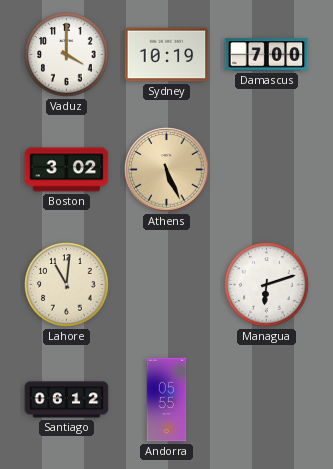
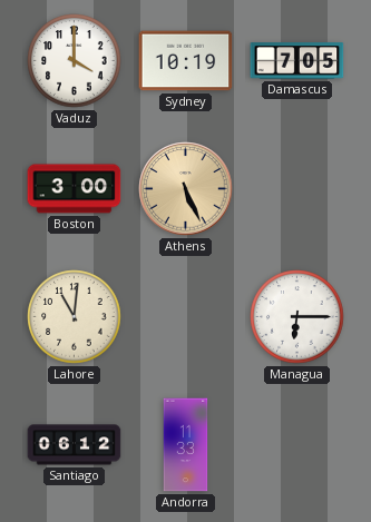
Damascus: 7:00 -> 7:05
Boston: 3:02 -> 3:00
Managua: 6:12 -> 6:15
Andorra: 05:55 -> 11:33
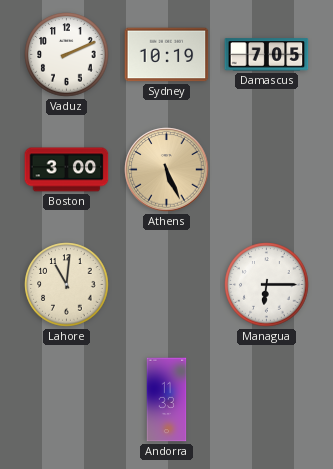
Vaduz: 4:00 -> 2:11
Santiago: 06:12 -> none
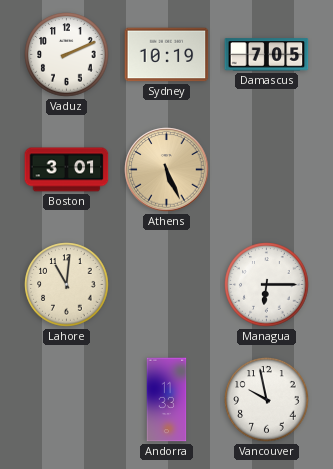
Boston: 3:00 -> 3:01
Vancouver: none -> 9:58
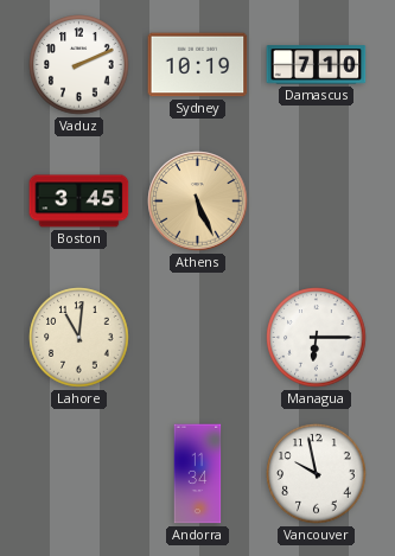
Damascus: 7:05 -> 7:10
Boston: 3:01 -> 3:45
Andorra: 11:33 -> 11:34
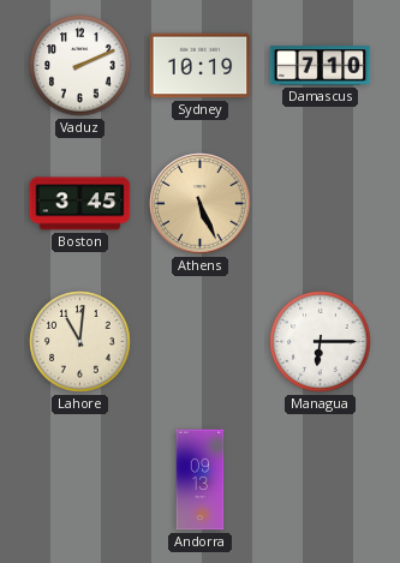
Andorra: 11:34 -> 09:13
Vancouver: 9:58 -> none
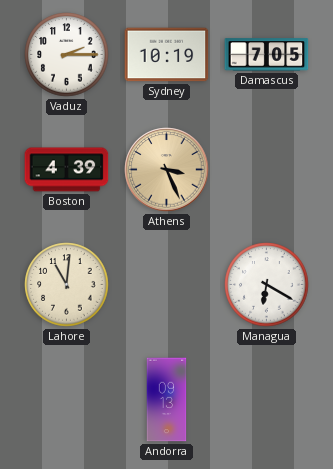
Vaduz: 2:11 -> 2:15
Damascus: 7:10 -> 7:05
Boston: 3:45 -> 4:39
Athens: 5:26 -> 3:26
Managua: 6:15 -> 6:20
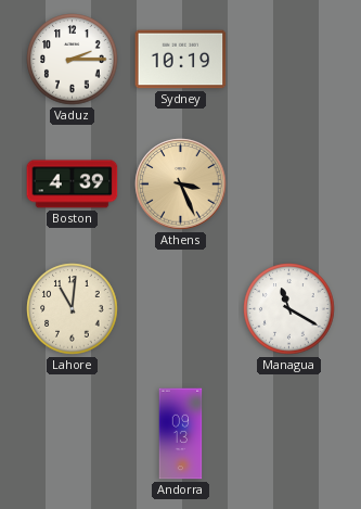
Damascus: 7:05 -> none
Managua: 6:20 -> 11:20
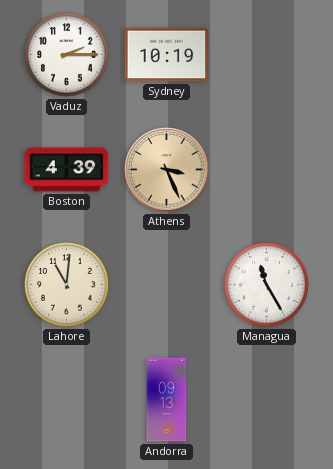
Managua: 11:20 -> 11:25
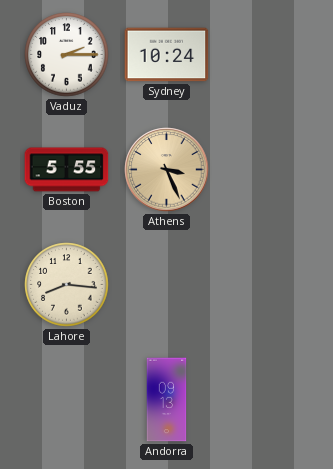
Sydney: 10:19 -> 10:24
Boston: 4:39 -> 5:55
Lahore: 11:01 -> 8:16
Managua: 11:25 -> none
